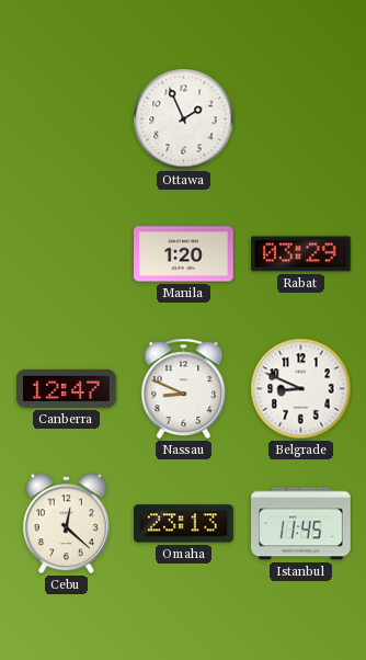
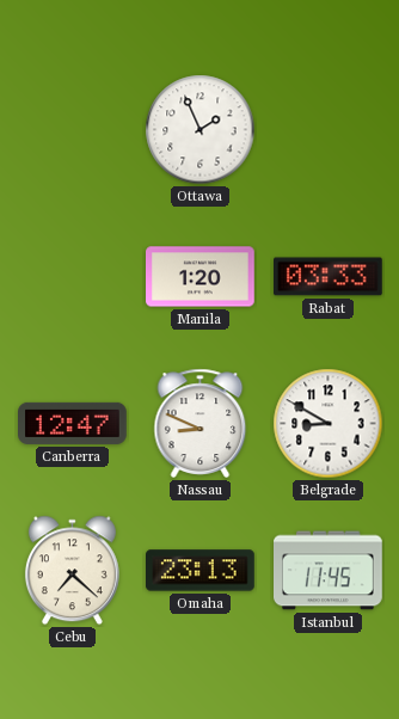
Rabat: 03:29 -> 03:33
Belgrade: 8:49 -> 8:50
Cebu: 12:22 -> 7:22
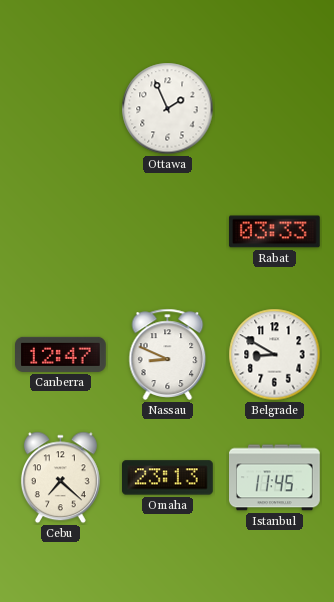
Manila: 1:20 -> none
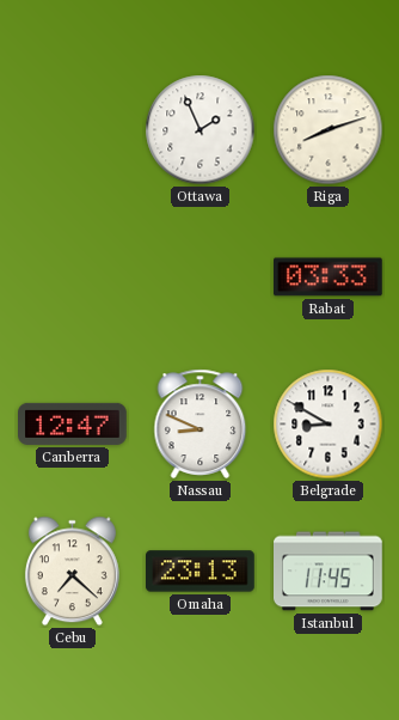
Riga: none -> 8:12
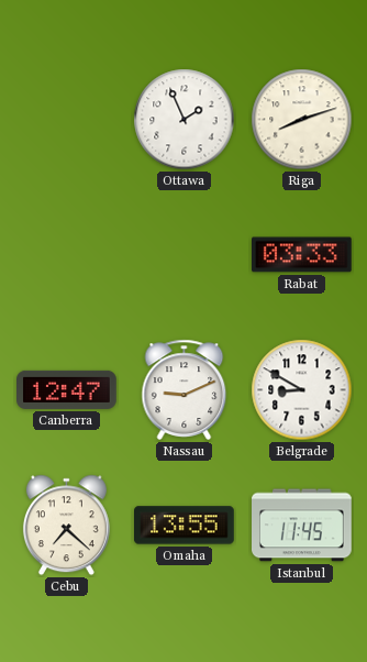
Nassau: 8:49 -> 9:11
Omaha: 23:13 -> 13:55
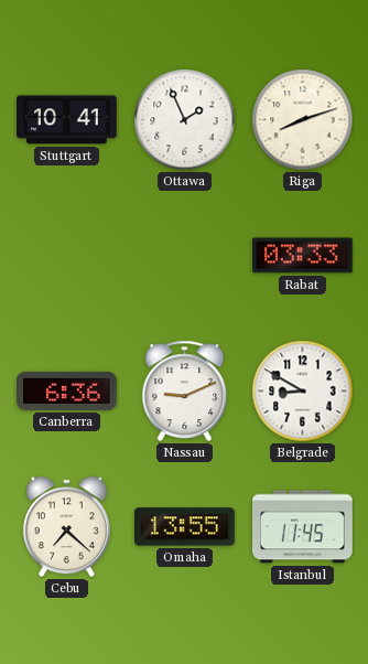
Stuttgart: none -> 10:41
Canberra: 12:47 -> 6:36
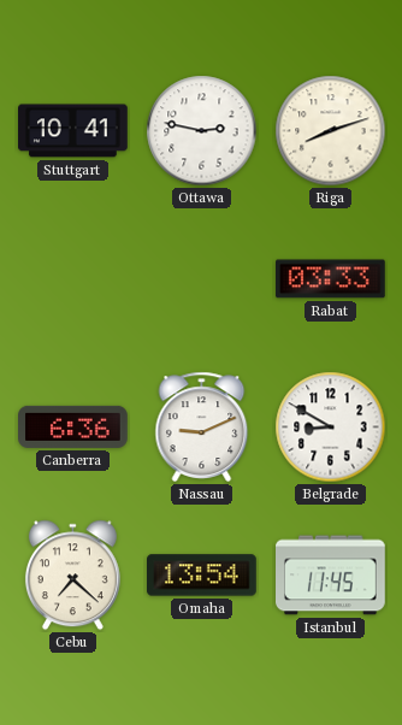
Ottawa: 1:56 -> 2:47
Omaha: 13:55 -> 13:54
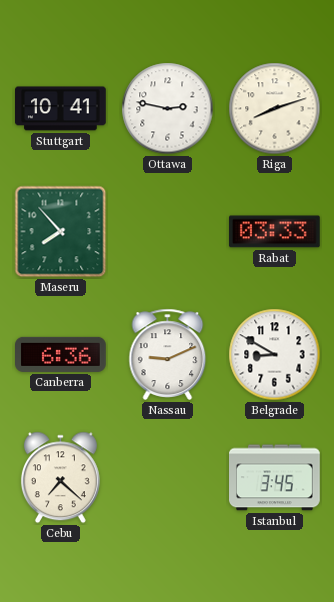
Maseru: none -> 7:53
Omaha: 13:54 -> none
Istanbul: 11:45 -> 3:45
